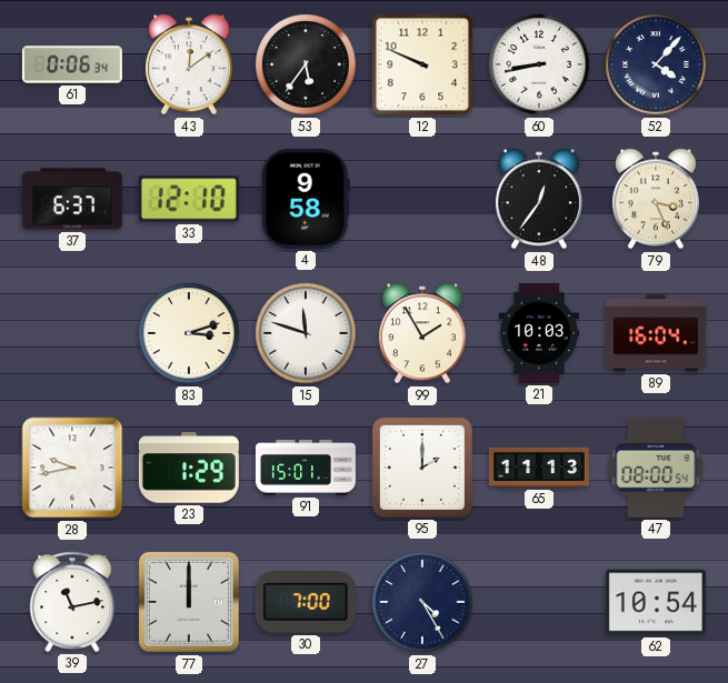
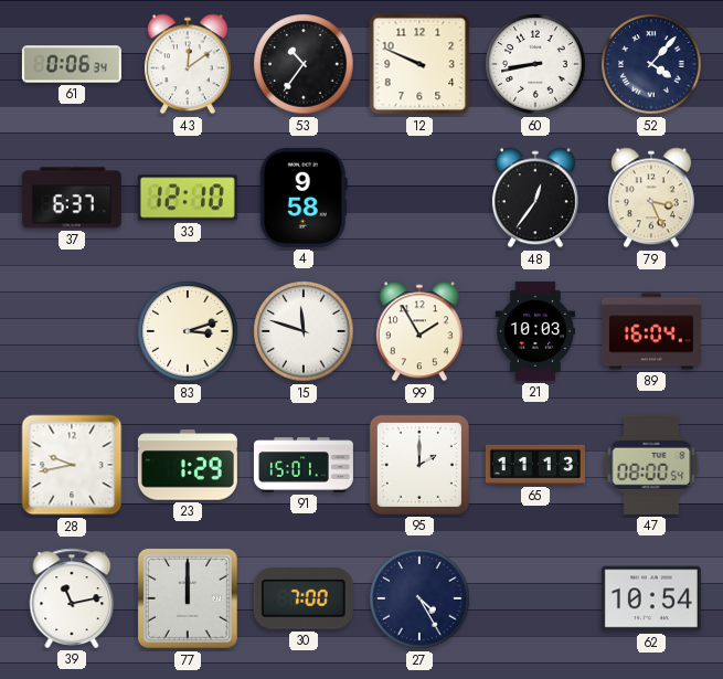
53: 5:36 -> 10:36
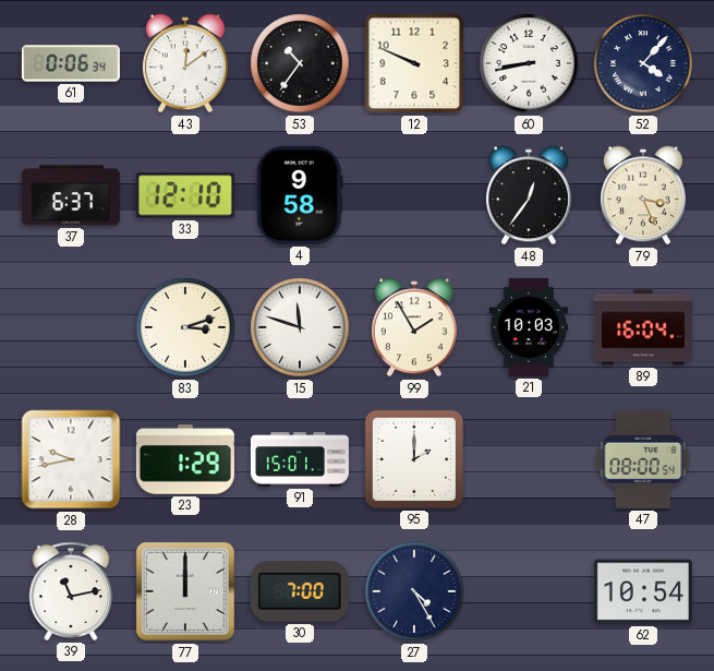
65: 11:13 -> none
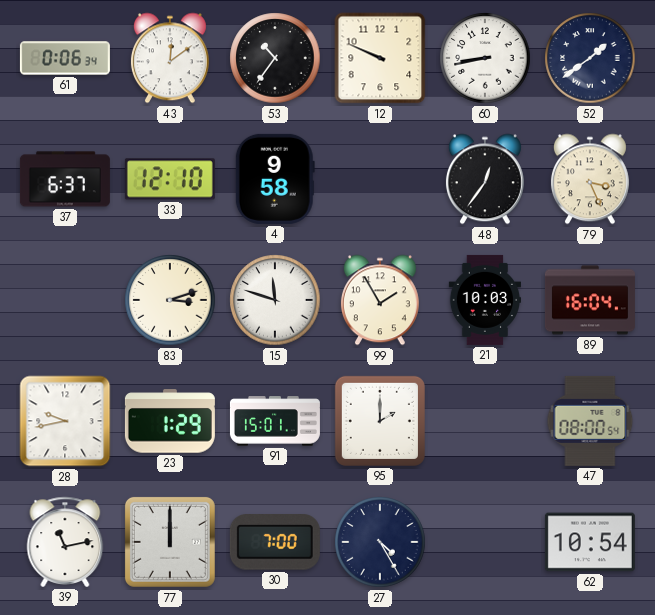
52: 4:07 -> 1:39
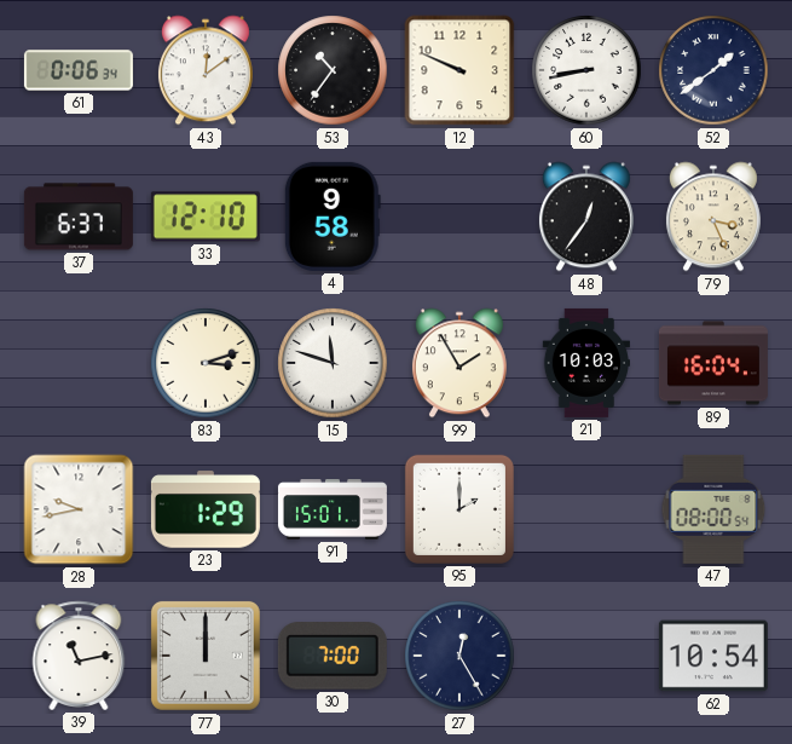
27: 4:25 -> 12:25
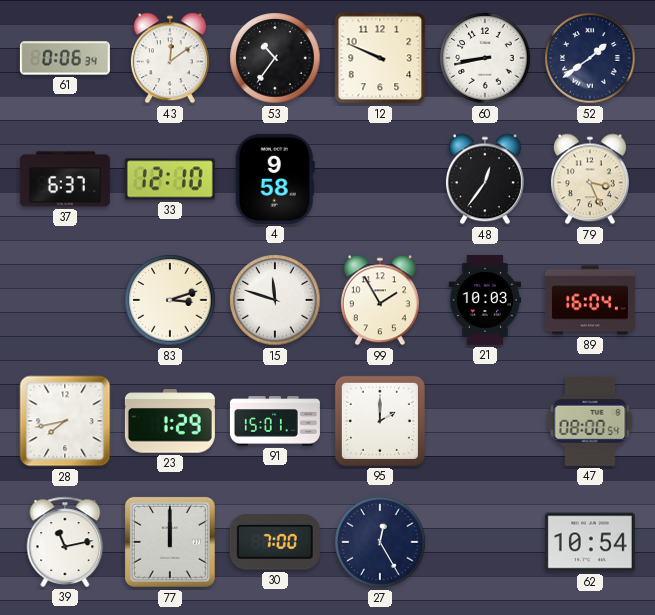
28: 9:43 -> 7:43
